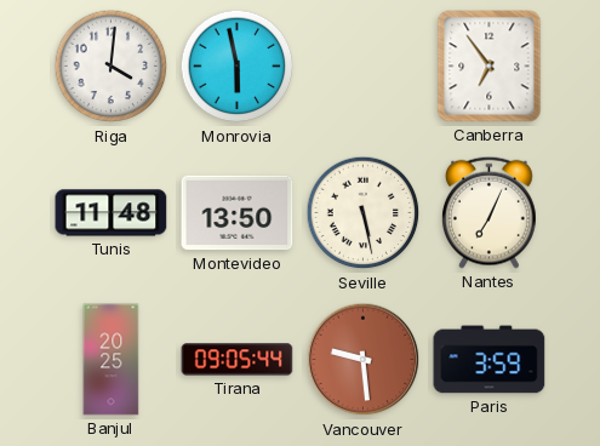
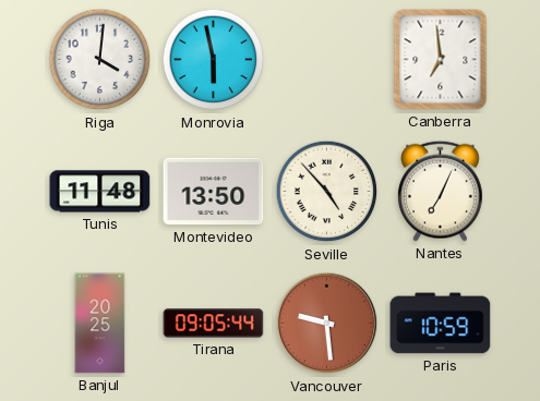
Canberra: 6:54 -> 6:59
Seville: 5:28 -> 4:53
Paris: 3:59 -> 10:59
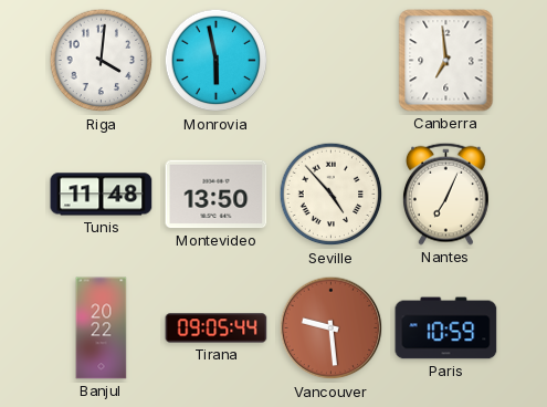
Banjul: 20:25 -> 20:22
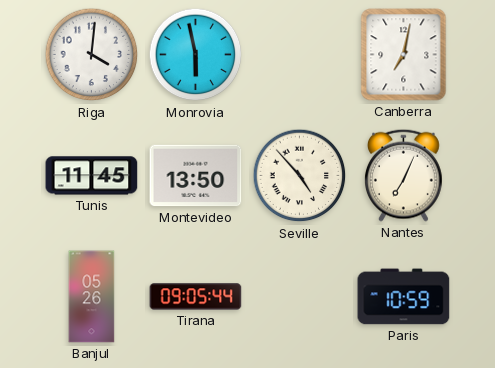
Canberra: 6:59 -> 7:02
Tunis: 11:48 -> 11:45
Banjul: 20:22 -> 05:26
Vancouver: 9:29 -> none
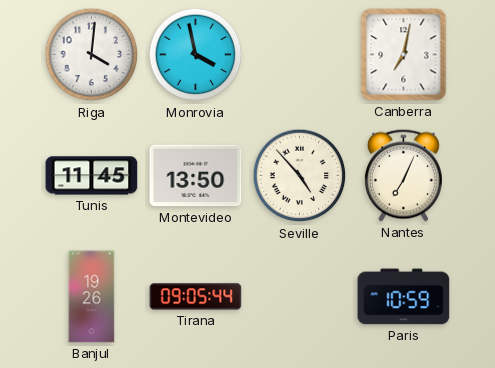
Monrovia: 5:58 -> 3:58
Banjul: 05:26 -> 19:26
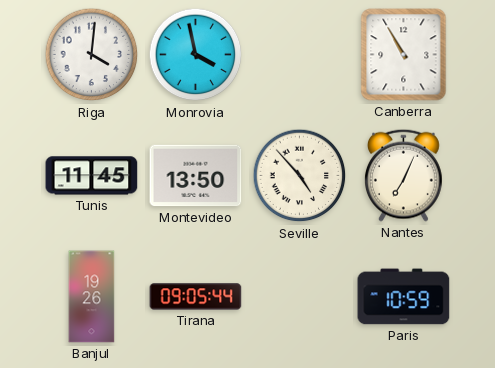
Canberra: 7:02 -> 10:55
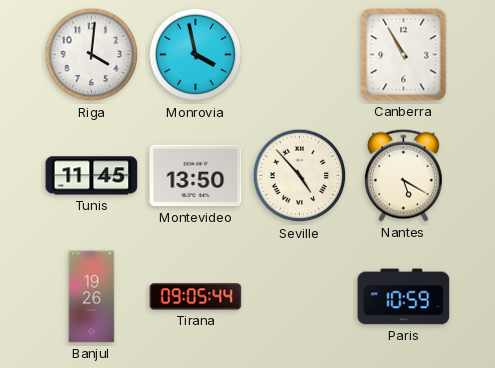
Nantes: 7:04 -> 5:20
